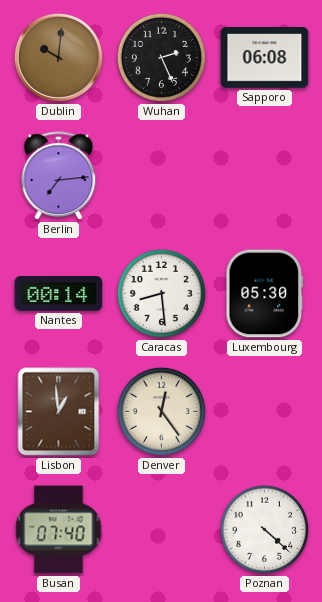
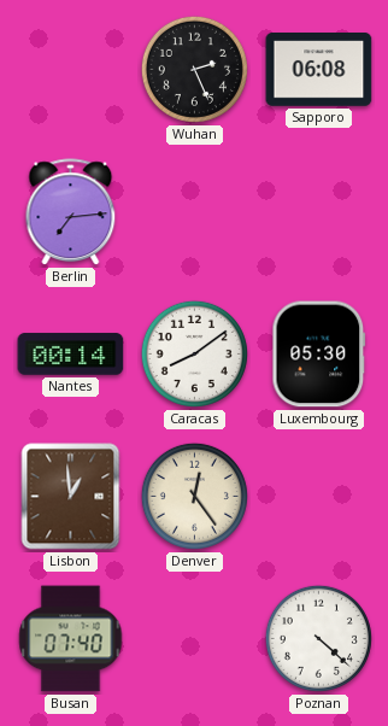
Dublin: 10:01 -> none
Caracas: 8:29 -> 8:09
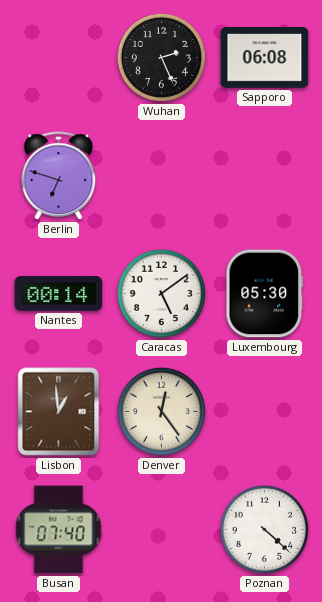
Berlin: 7:14 -> 6:48
Caracas: 8:09 -> 5:09
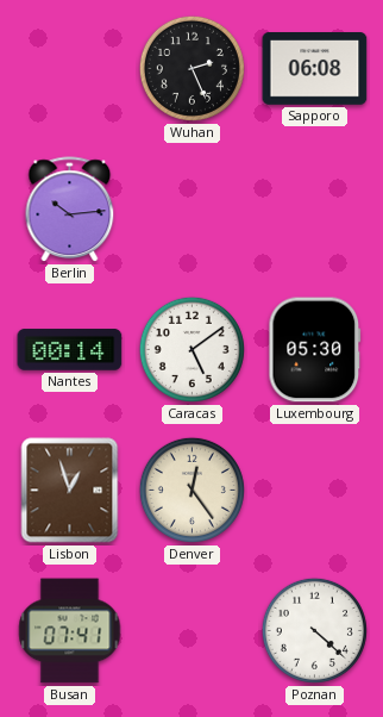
Berlin: 6:48 -> 10:14
Lisbon: 12:59 -> 12:57
Busan: 07:40 -> 07:41
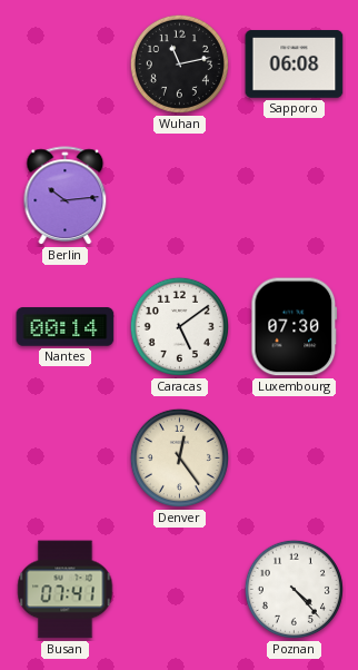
Wuhan: 2:26 -> 11:13
Luxembourg: 05:30 -> 07:30
Lisbon: 12:57 -> none
Poznan: 4:22 -> 4:23
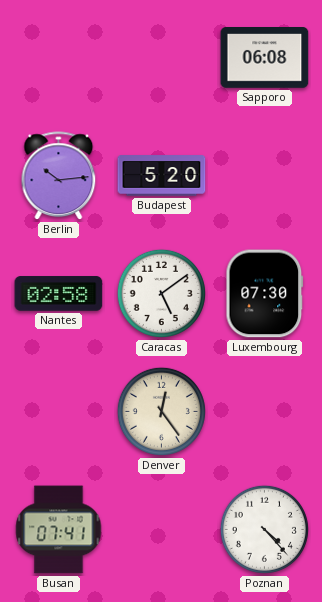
Wuhan: 11:13 -> none
Budapest: none -> 5:20
Nantes: 00:14 -> 02:58
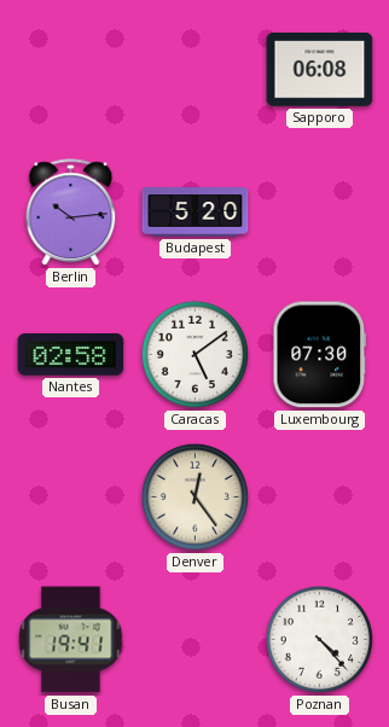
Busan: 07:41 -> 19:41
